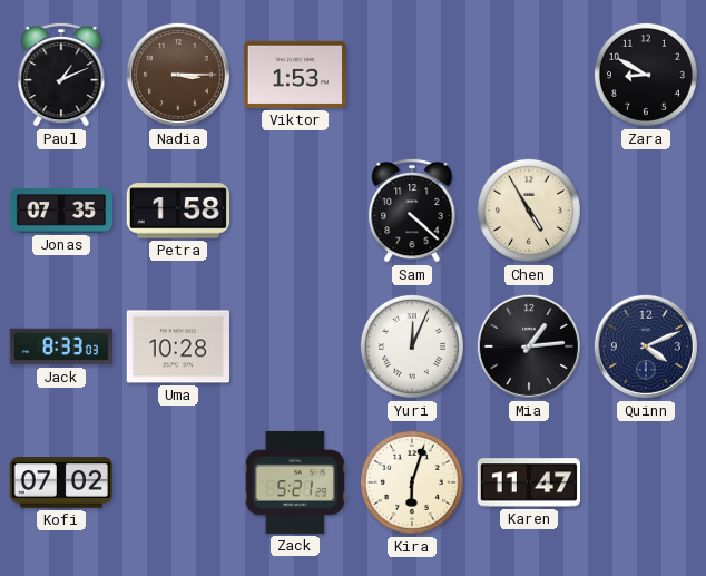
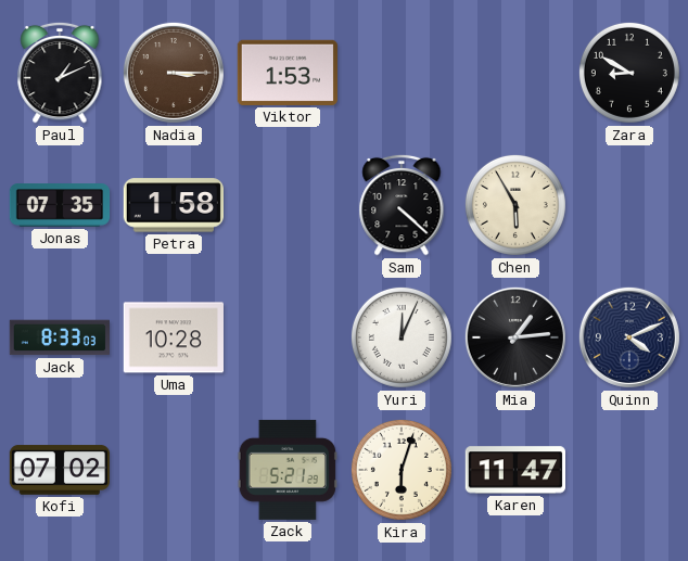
Chen: 4:55 -> 5:55
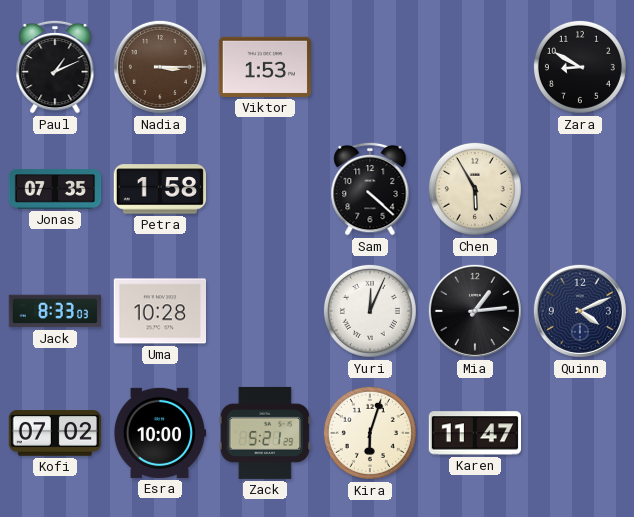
Esra: none -> 10:00
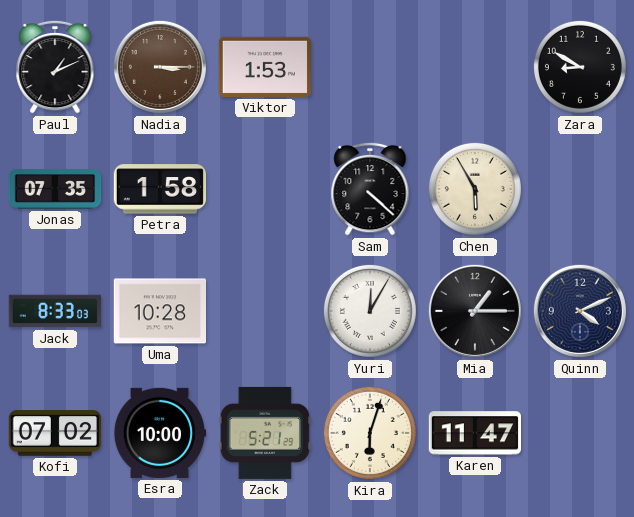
Yuri: 12:04 -> 12:05
Mia: 1:14 -> 1:15
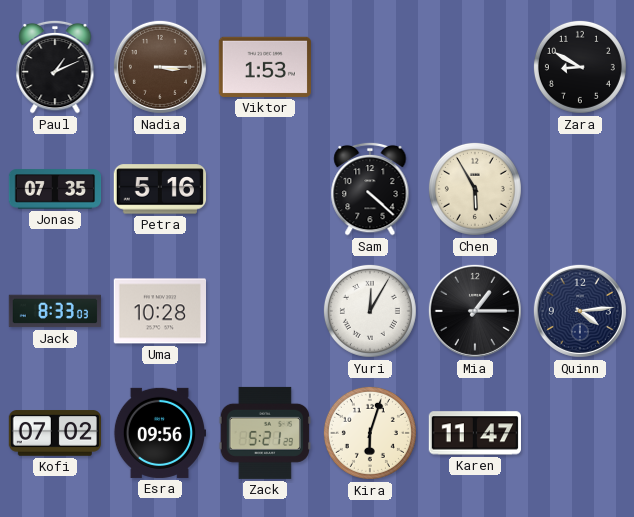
Petra: 1:58 -> 5:16
Quinn: 4:11 -> 4:14
Esra: 10:00 -> 09:56
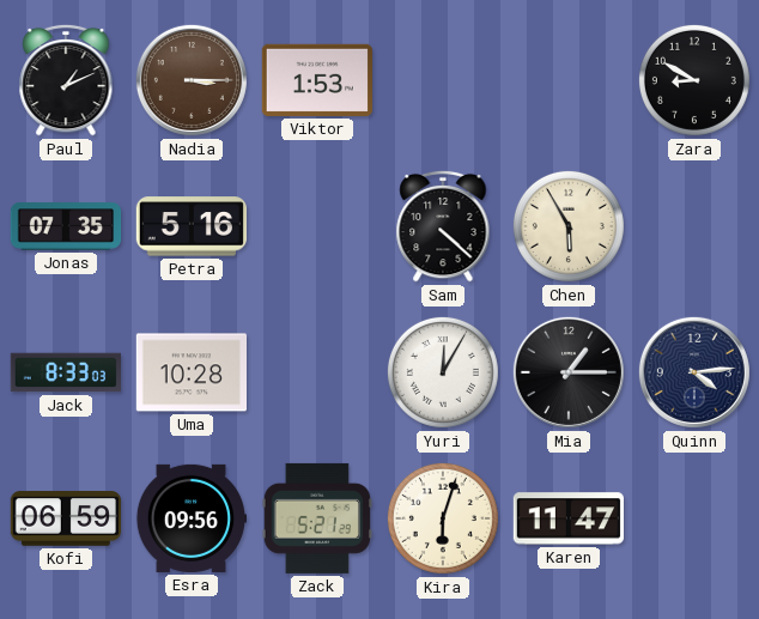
Kofi: 07:02 -> 06:59
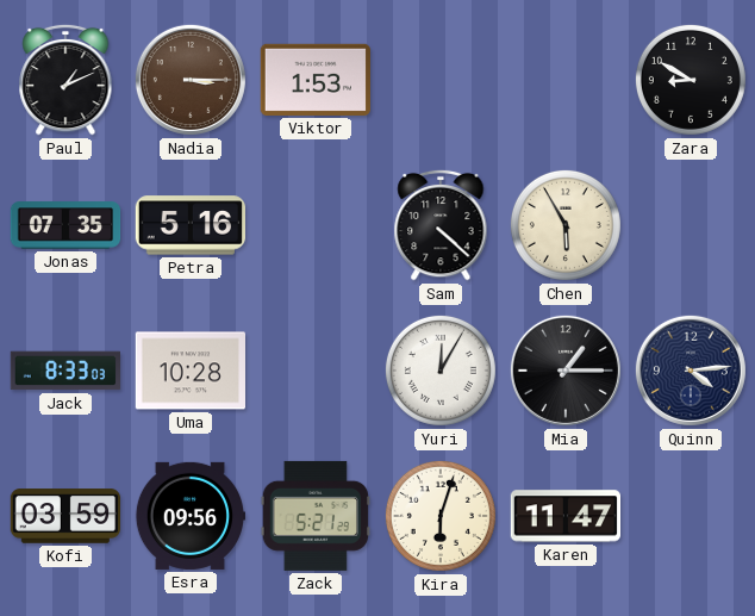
Kofi: 06:59 -> 03:59
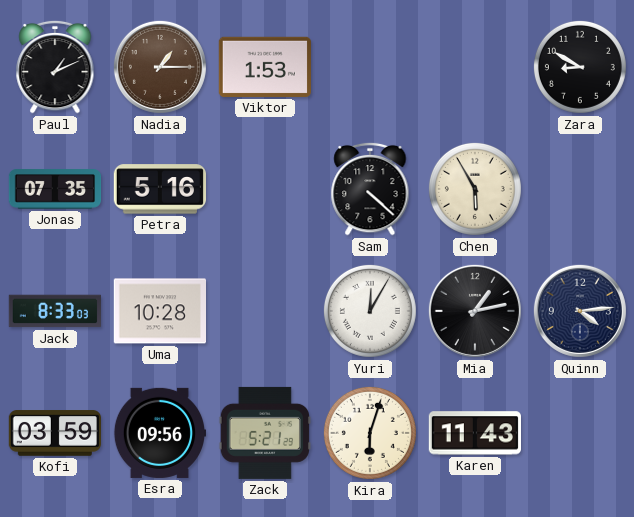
Nadia: 3:15 -> 1:15
Mia: 1:15 -> 1:13
Karen: 11:47 -> 11:43
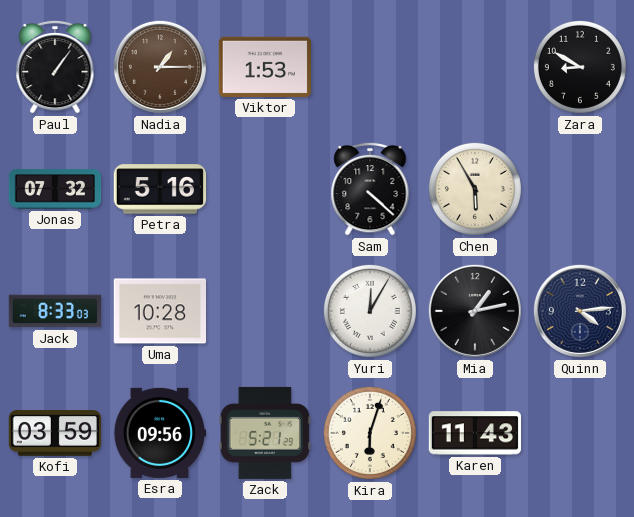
Paul: 1:11 -> 1:06
Jonas: 07:35 -> 07:32
